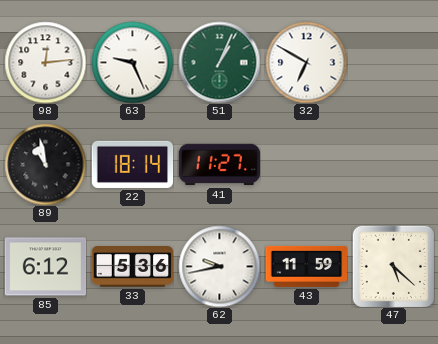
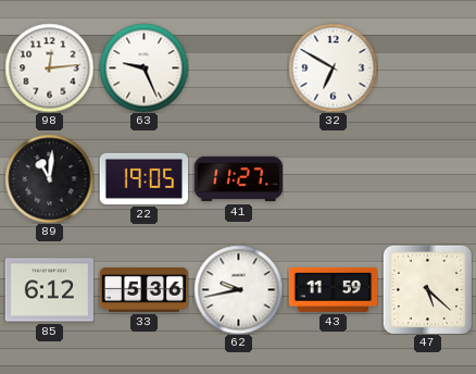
51: 1:04 -> none
89: 10:58 -> 11:01
22: 18:14 -> 19:05
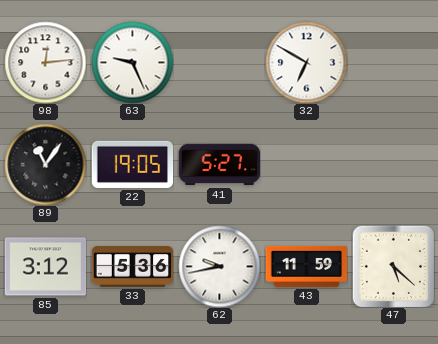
89: 11:01 -> 11:06
41: 11:27 -> 5:27
85: 6:12 -> 3:12
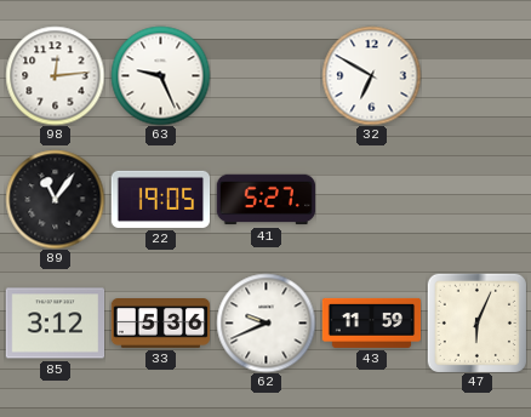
62: 9:43 -> 9:41
47: 5:22 -> 6:04
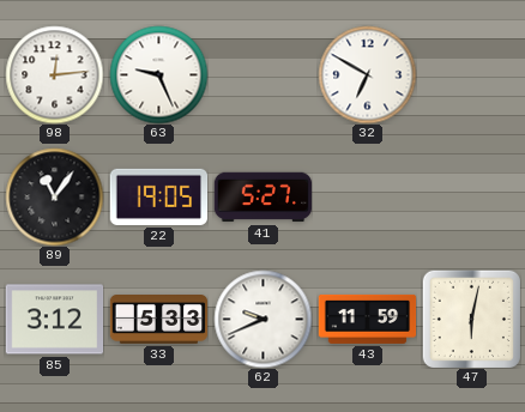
33: 5:36 -> 5:33
47: 6:04 -> 6:02
